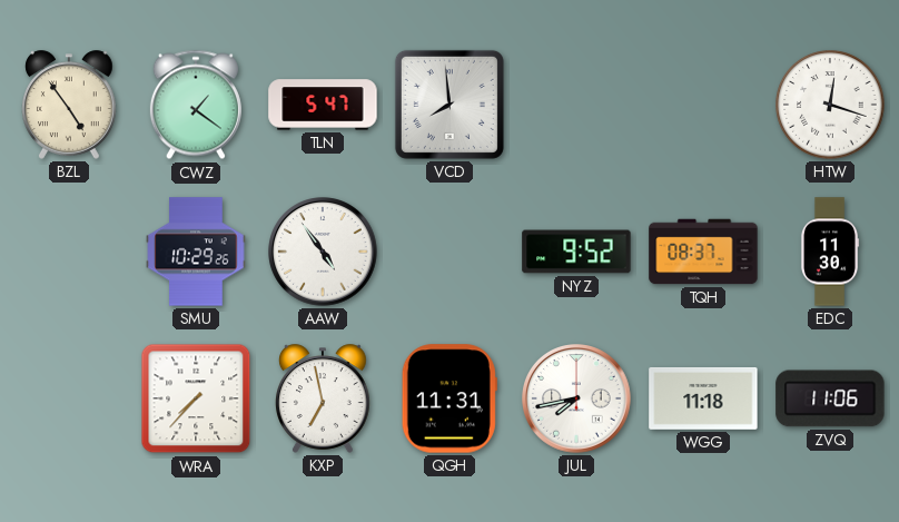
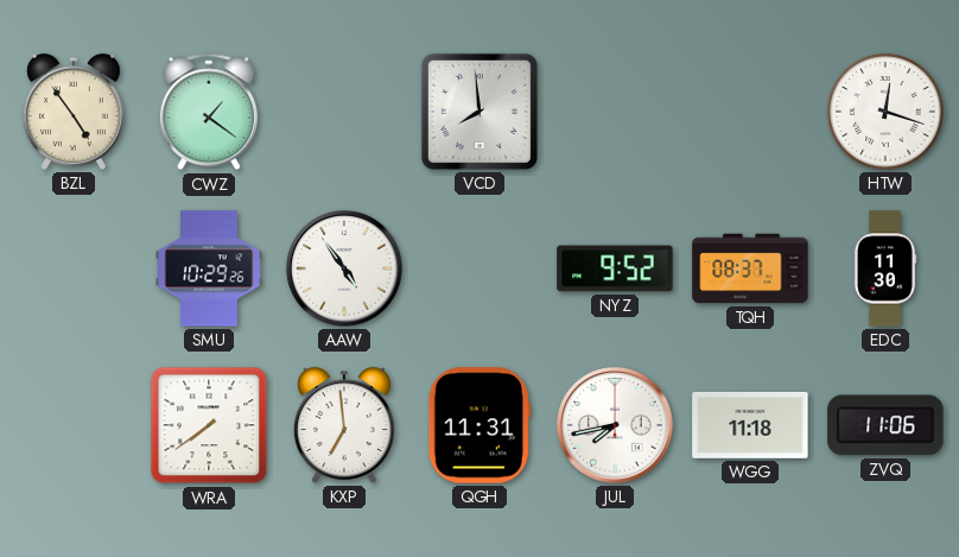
TLN: 5:47 -> none
WRA: 7:37 -> 7:39
KXP: 6:58 -> 6:59
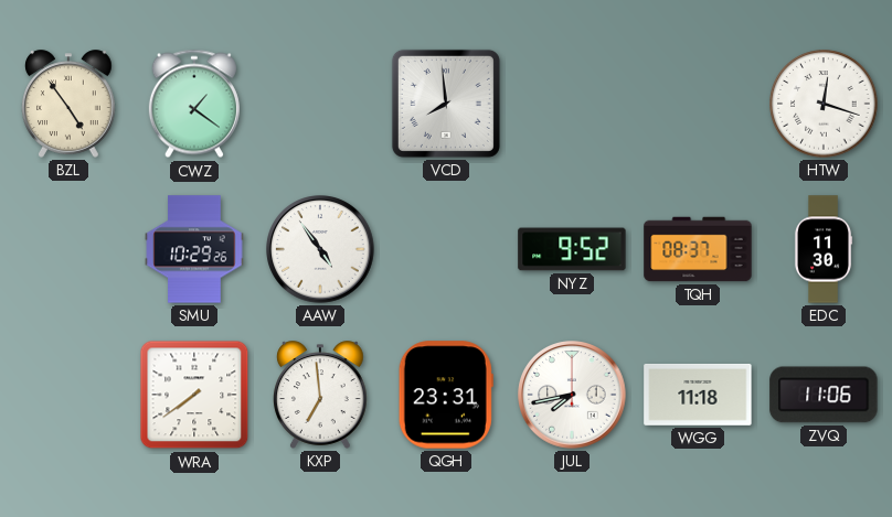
QGH: 11:31 -> 23:31
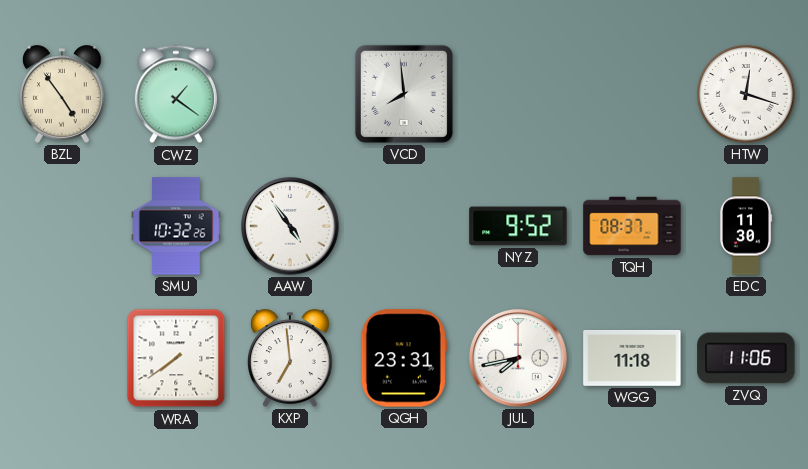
SMU: 10:29 -> 10:32
